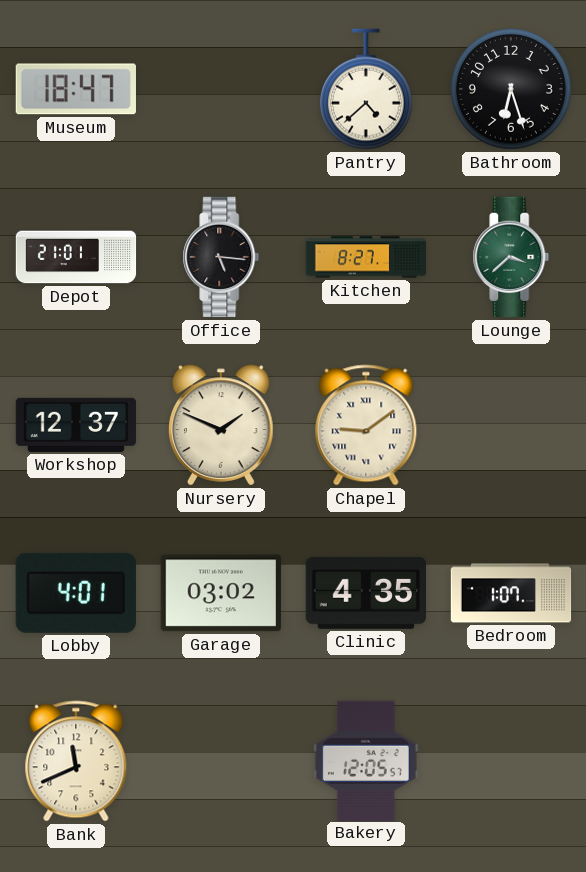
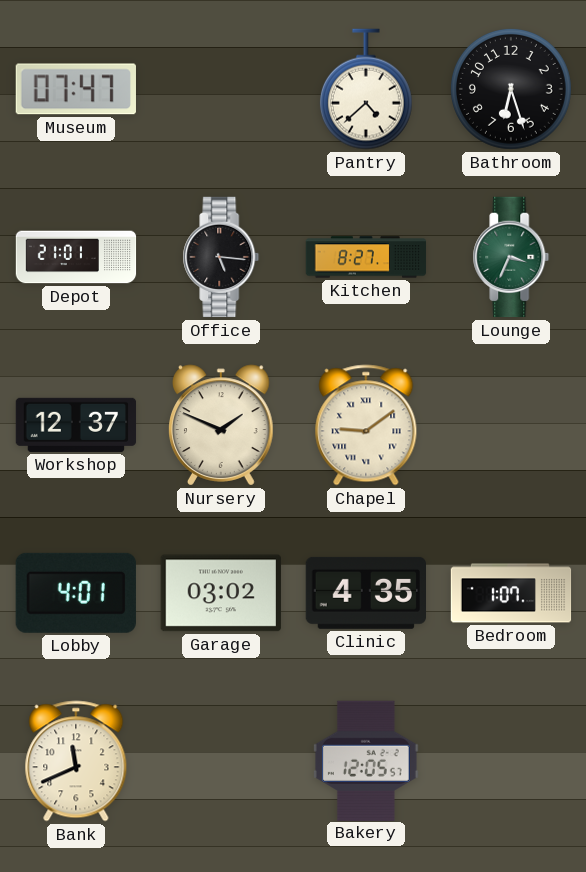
Museum: 18:47 -> 07:47
Lounge: 3:38 -> 3:34
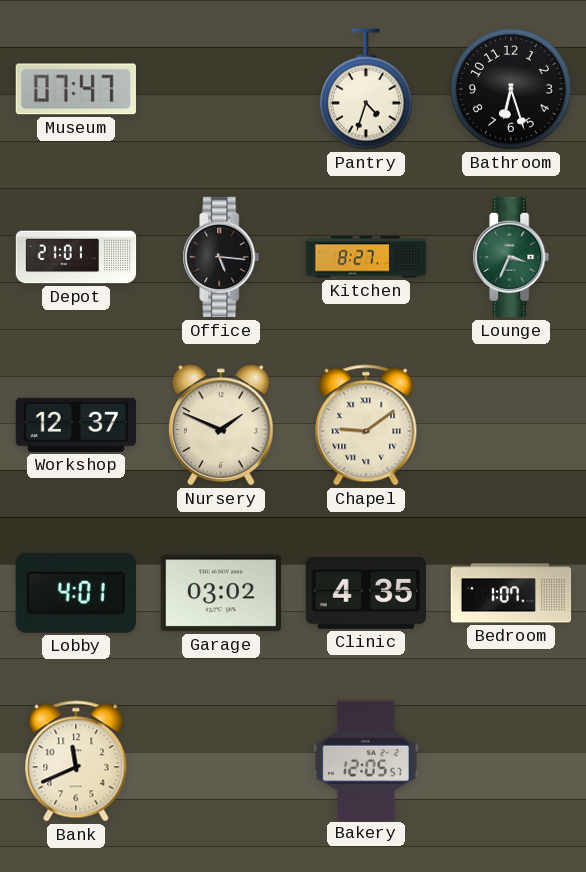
Pantry: 4:38 -> 4:33
